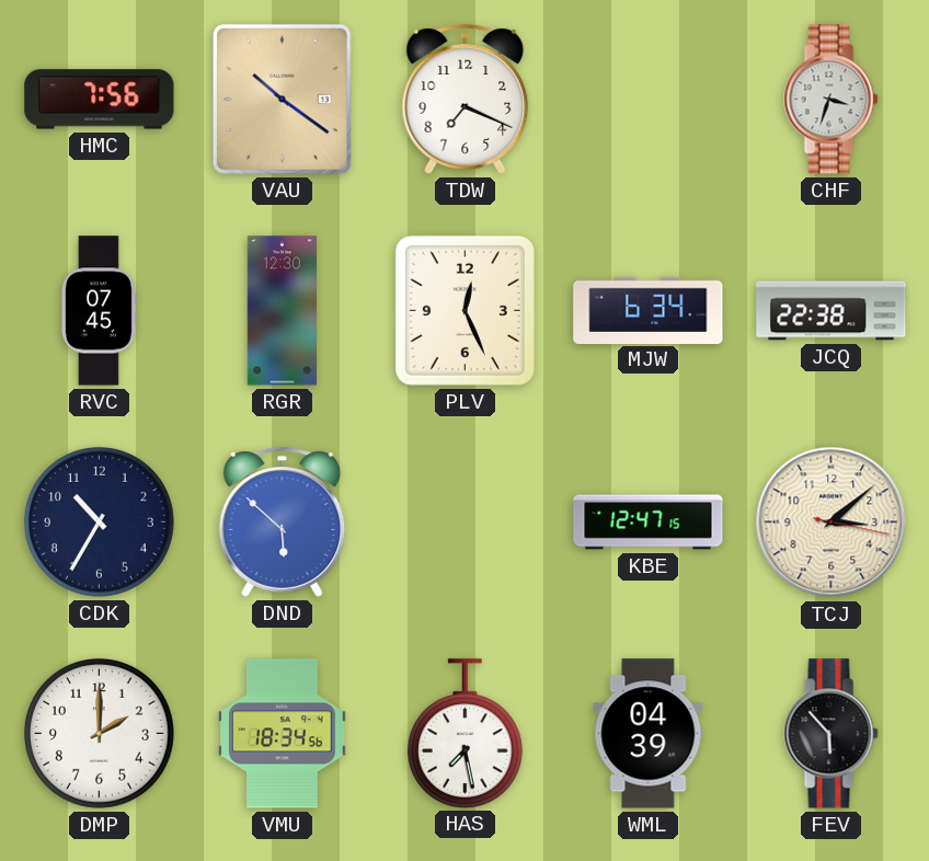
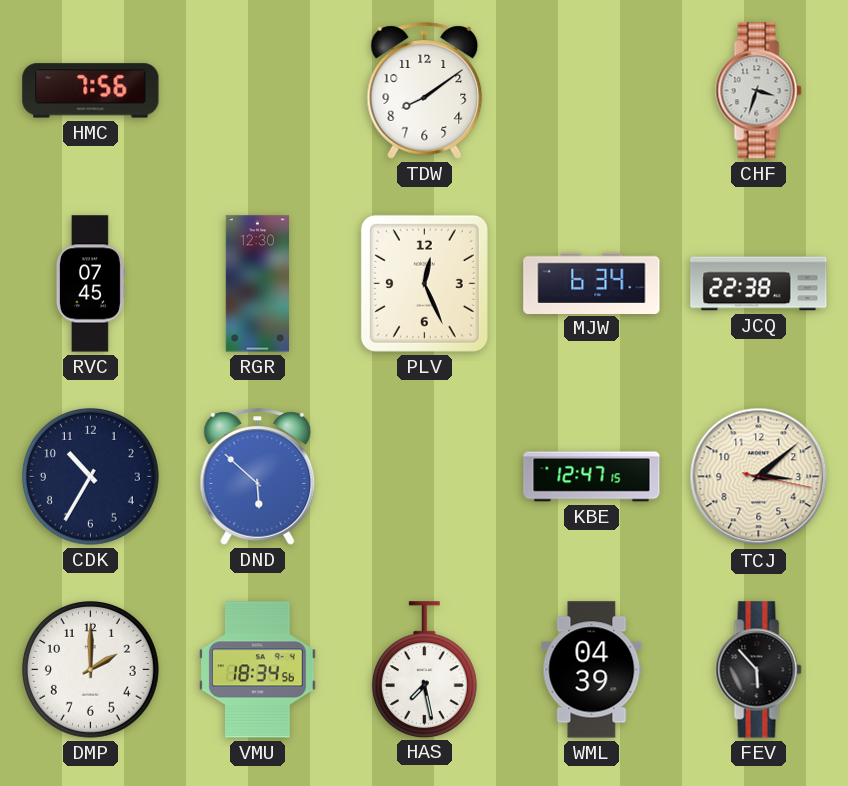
VAU: 10:21 -> none
TDW: 7:19 -> 8:09
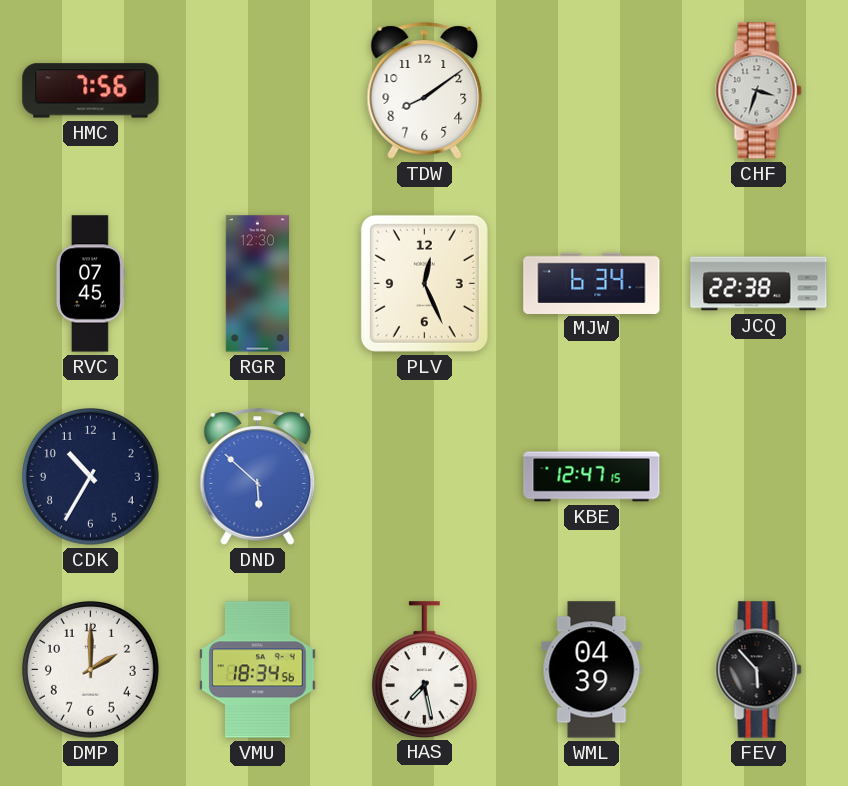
TCJ: 3:08 -> none
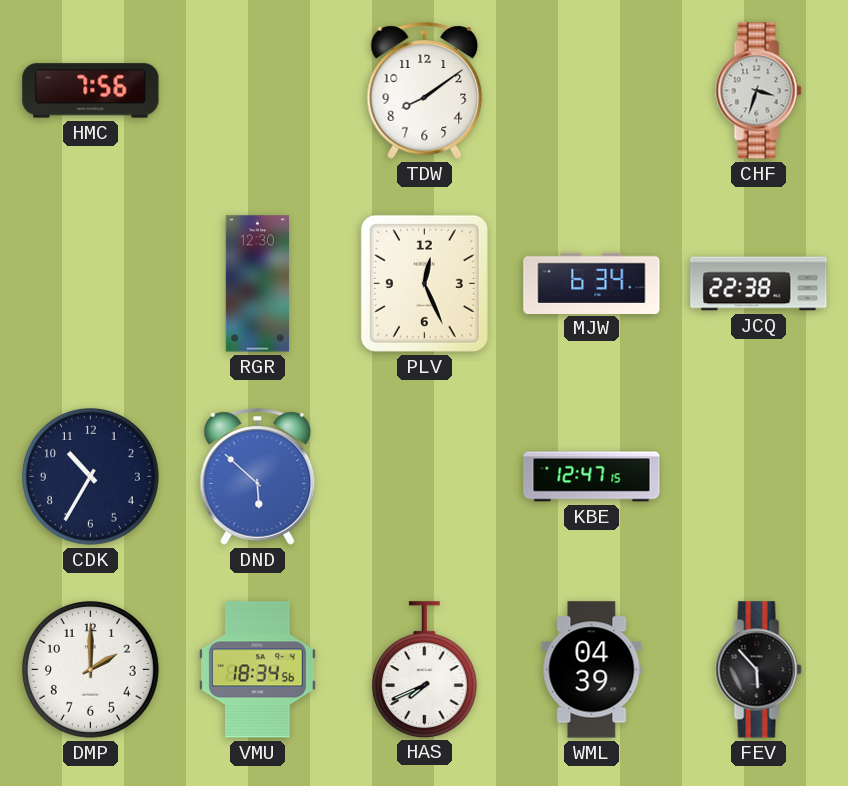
RVC: 07:45 -> none
HAS: 7:28 -> 7:41
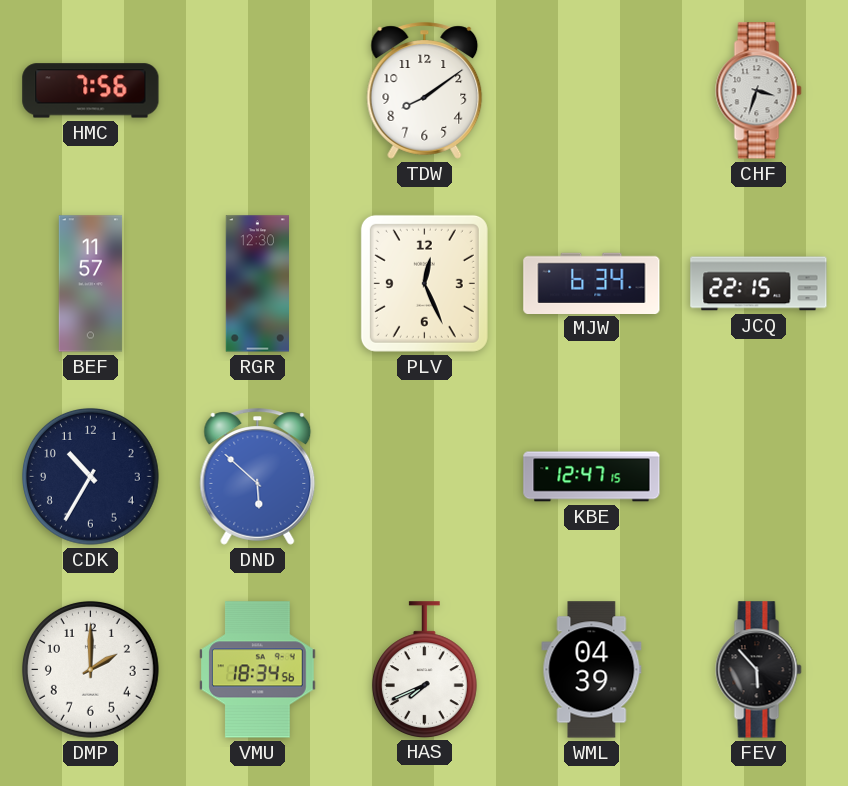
BEF: none -> 11:57
JCQ: 22:38 -> 22:15
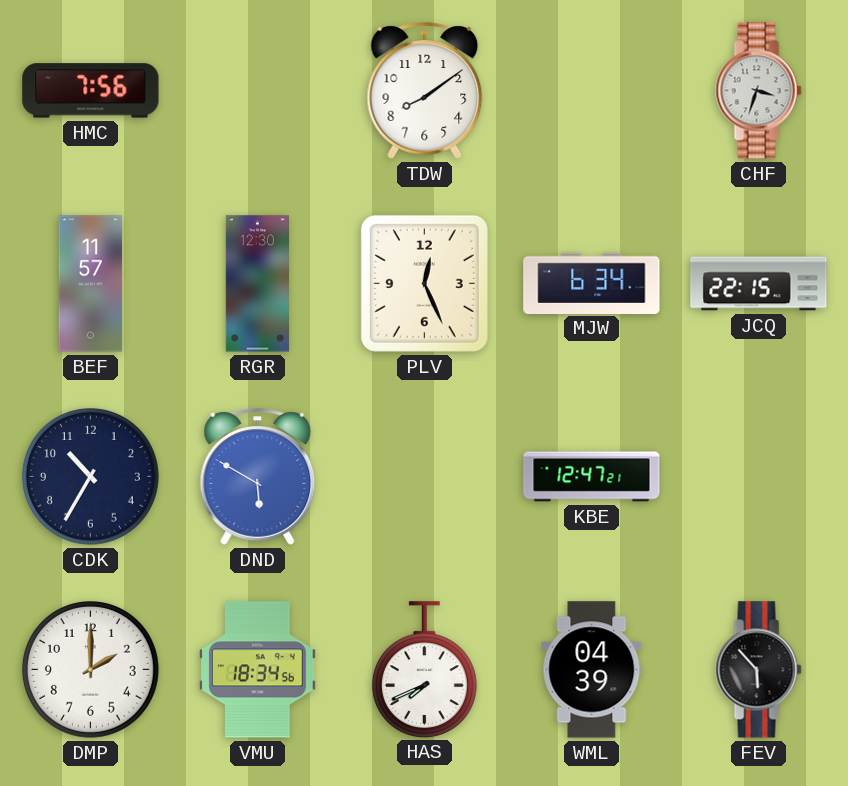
DND: 5:52 -> 5:50
KBE: 12:47:15 -> 12:47:21
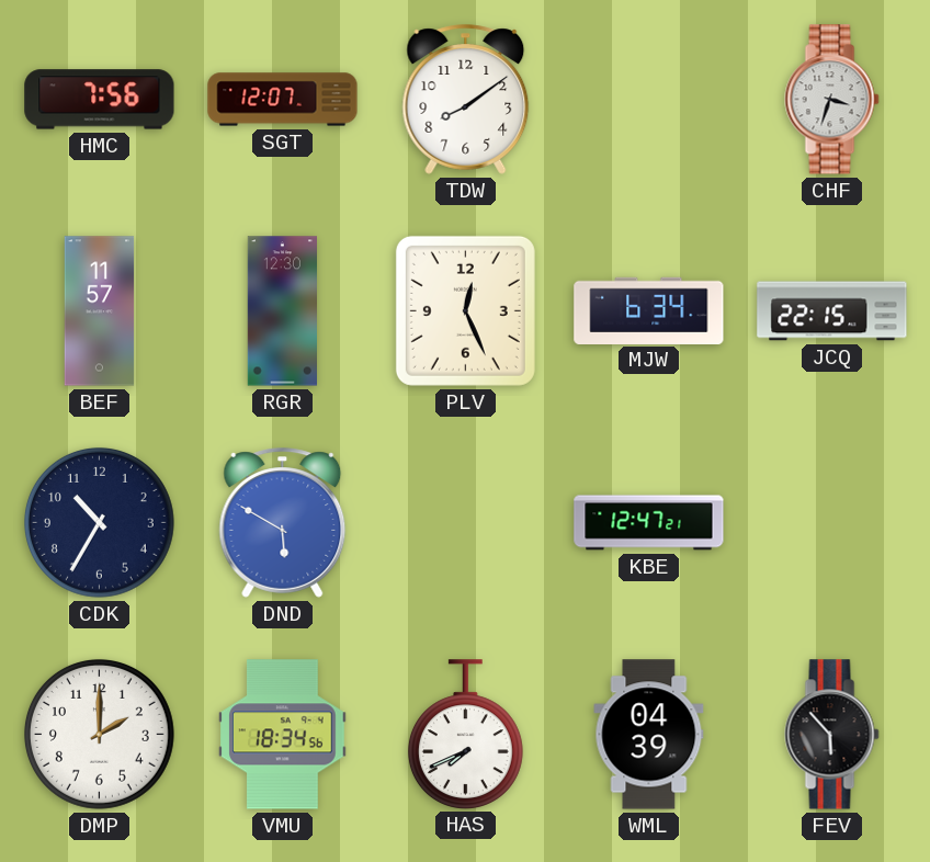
SGT: none -> 12:07
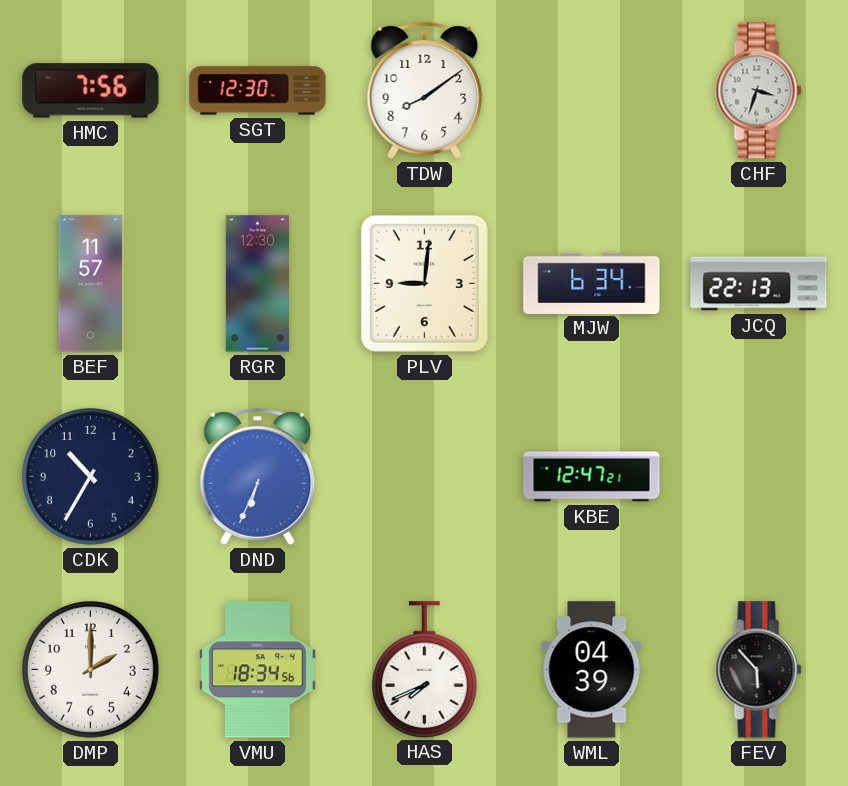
SGT: 12:07 -> 12:30
PLV: 12:26 -> 9:01
JCQ: 22:15 -> 22:13
DND: 5:50 -> 6:34
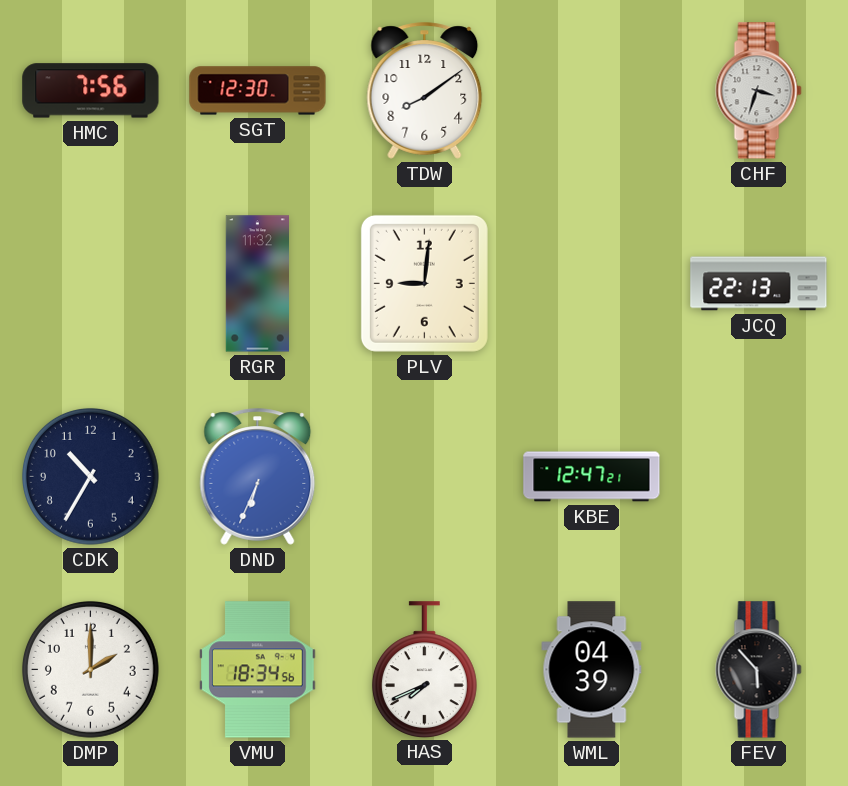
BEF: 11:57 -> none
RGR: 12:30 -> 11:32
MJW: 6:34 -> none
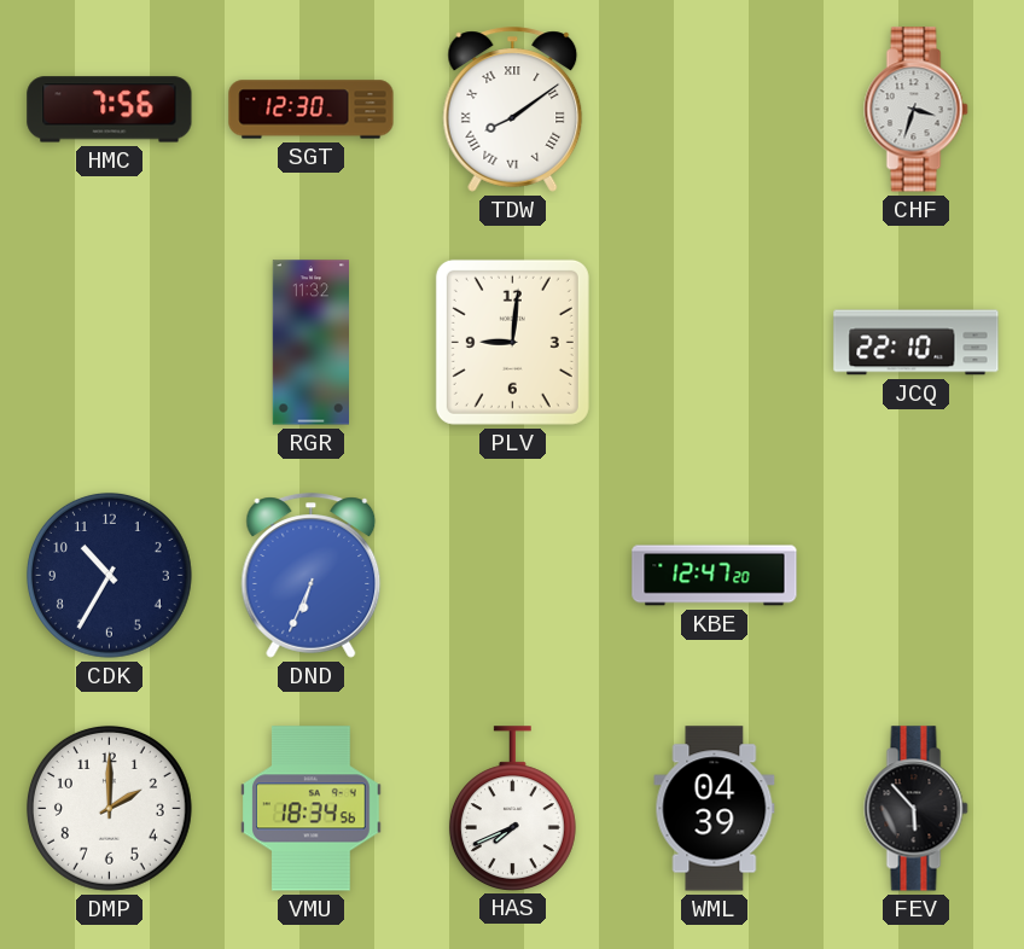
TDW numerals: Arabic -> Roman
JCQ: 22:13 -> 22:10
KBE: 12:47:21 -> 12:47:20
